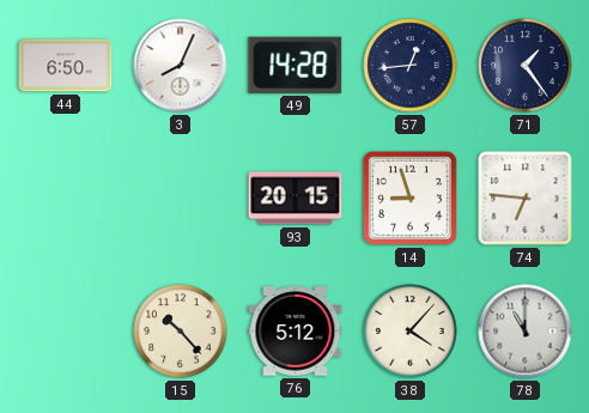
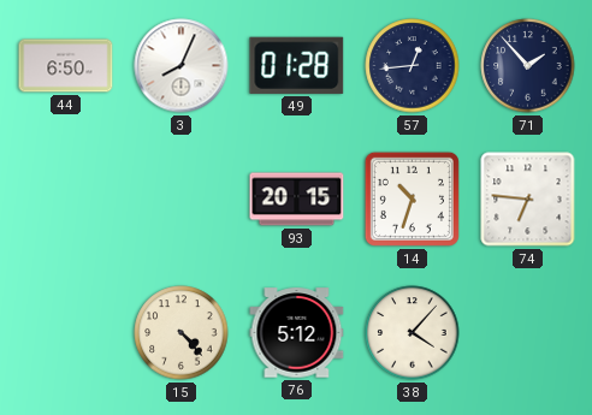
49: 14:28 -> 01:28
71: 1:24 -> 1:53
14: 8:57 -> 10:33
15: 10:23 -> 4:23
78: 11:00 -> none
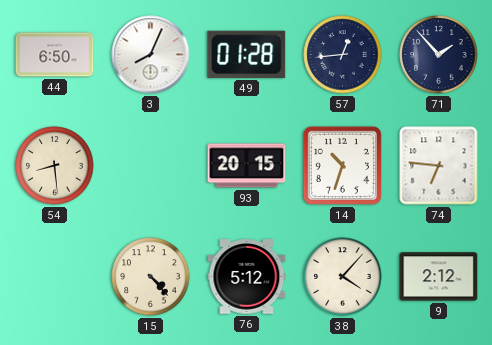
54: none -> 8:29
9: none -> 2:12
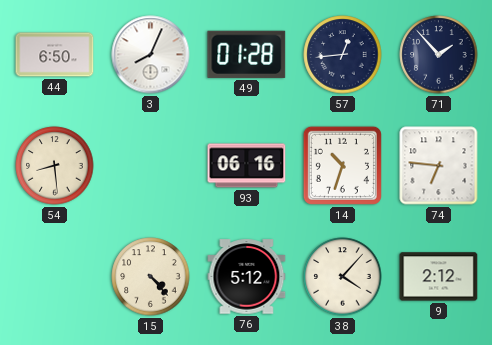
93: 20:15 -> 06:16
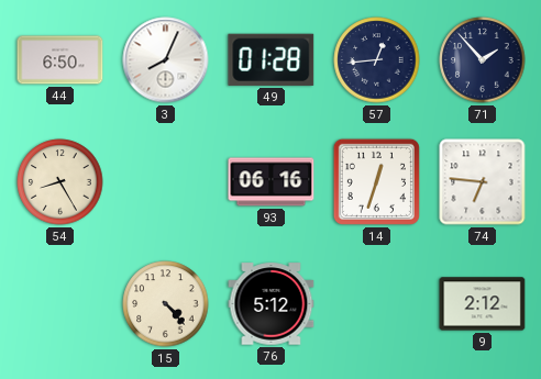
54: 8:29 -> 8:25
14: 10:33 -> 12:33
38: 4:07 -> none
